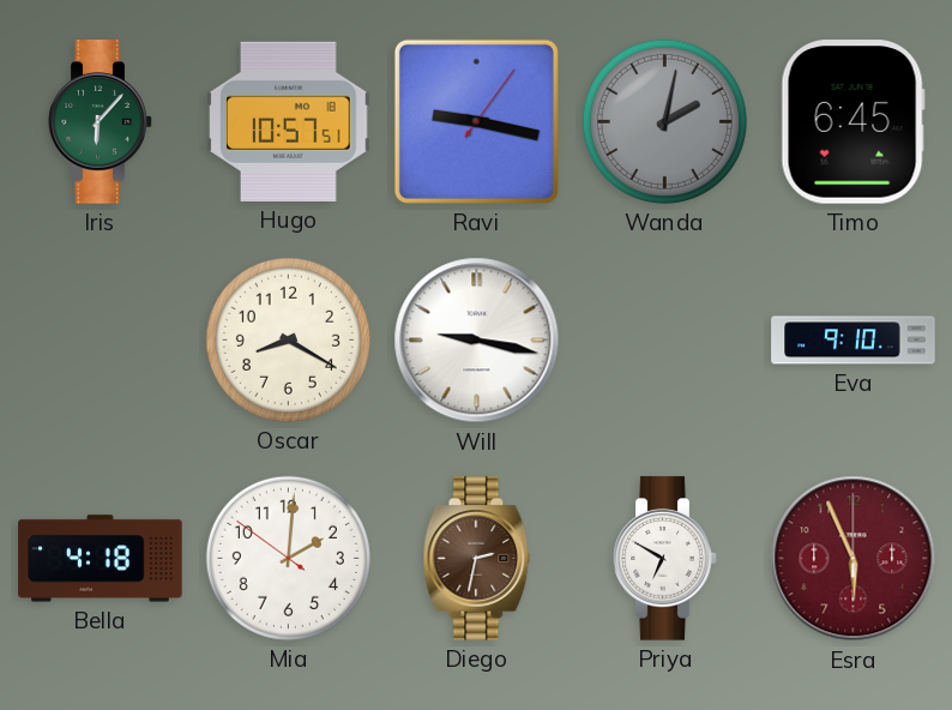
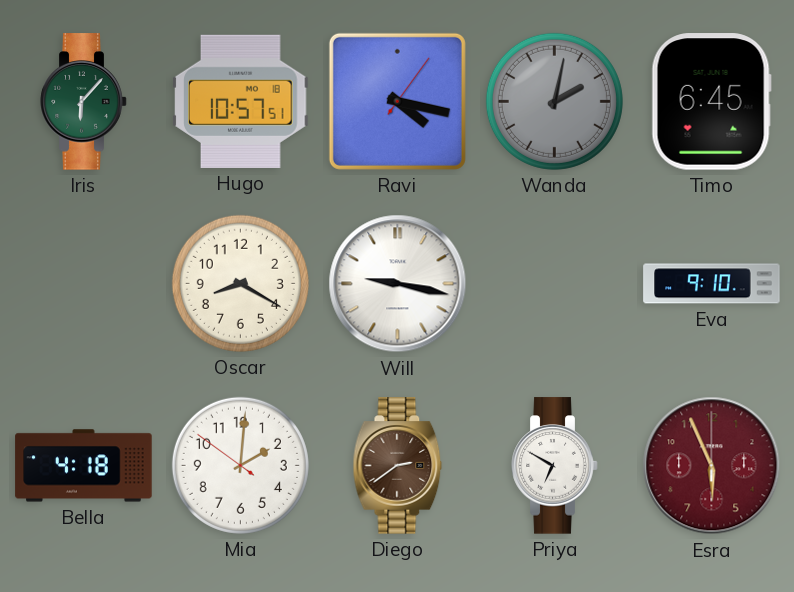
Ravi: 9:17 -> 4:17
Diego: 2:32 -> 2:39
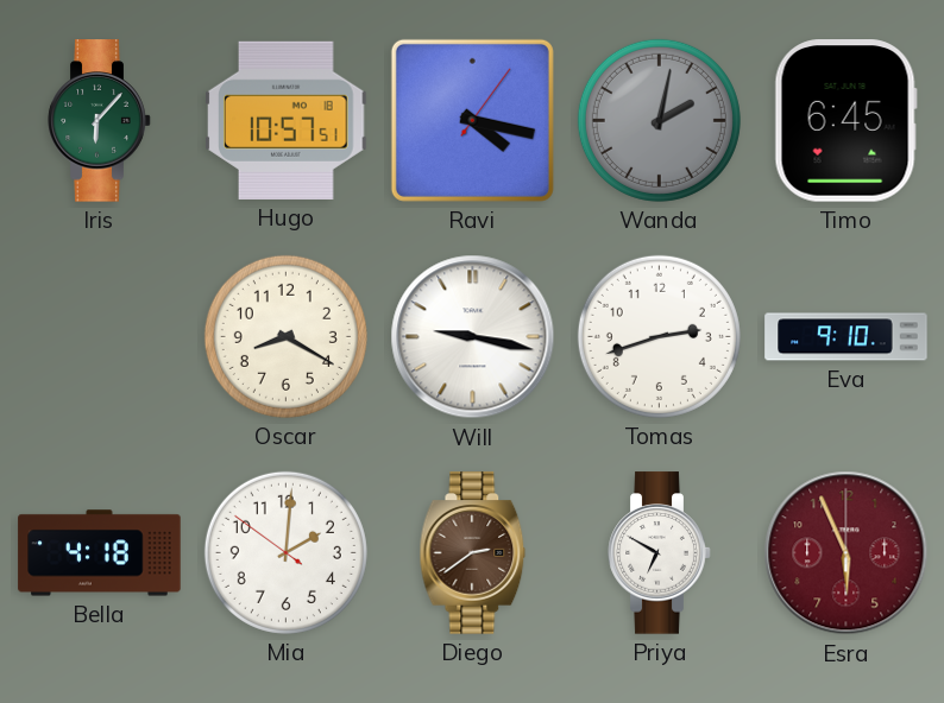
Tomas: none -> 2:42
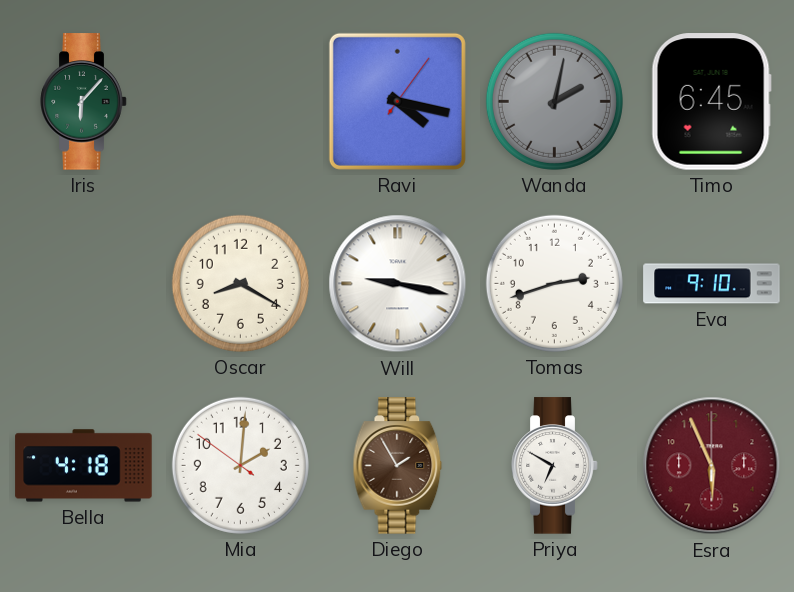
Hugo: 10:57 -> none
Diego: 2:39 -> 1:55
